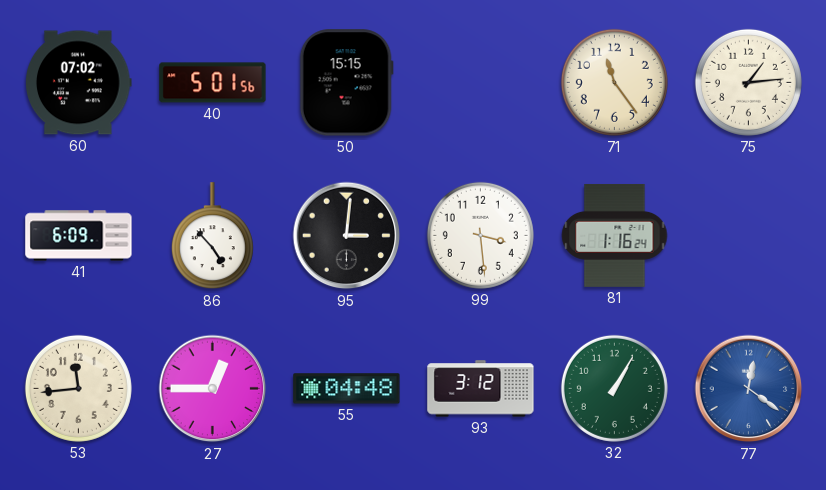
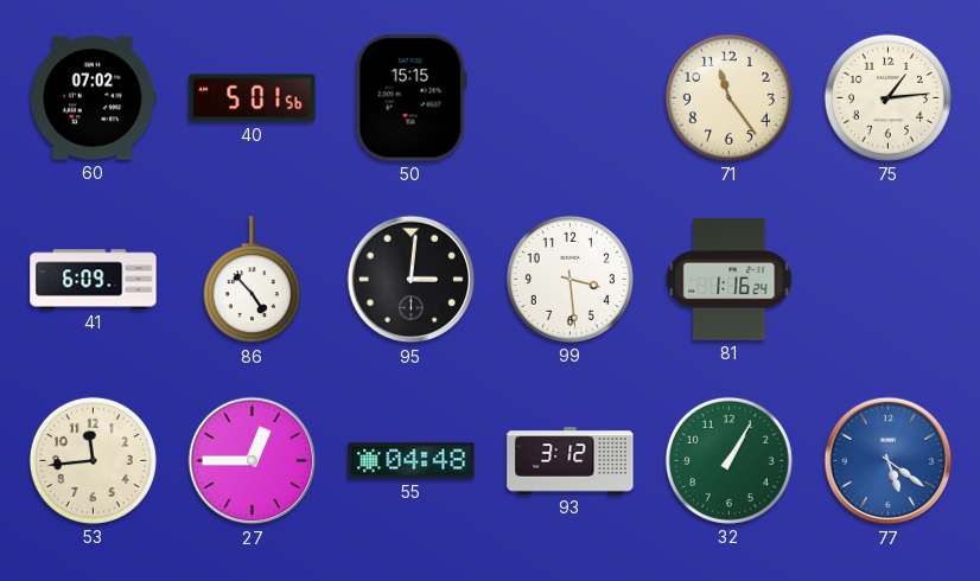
77: 12:21 -> 5:21
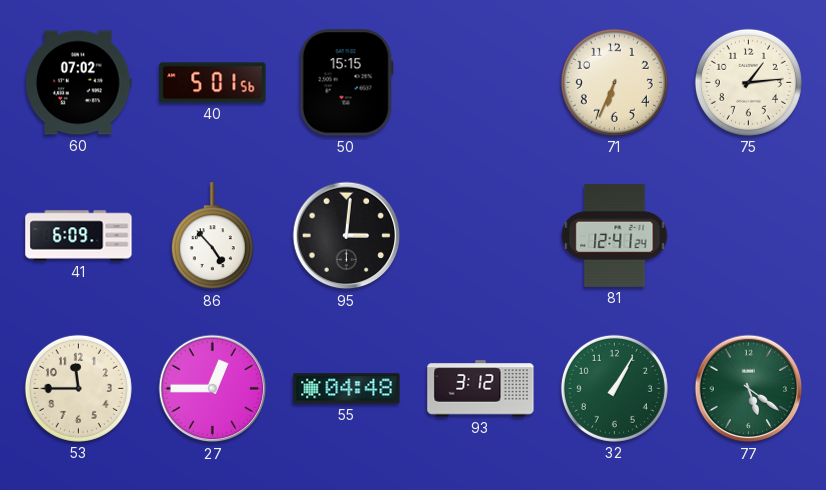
71: 11:24 -> 6:34
99: 3:29 -> none
81: 1:16 -> 12:41
53: 11:44 -> 11:45
77 dial: blue -> green
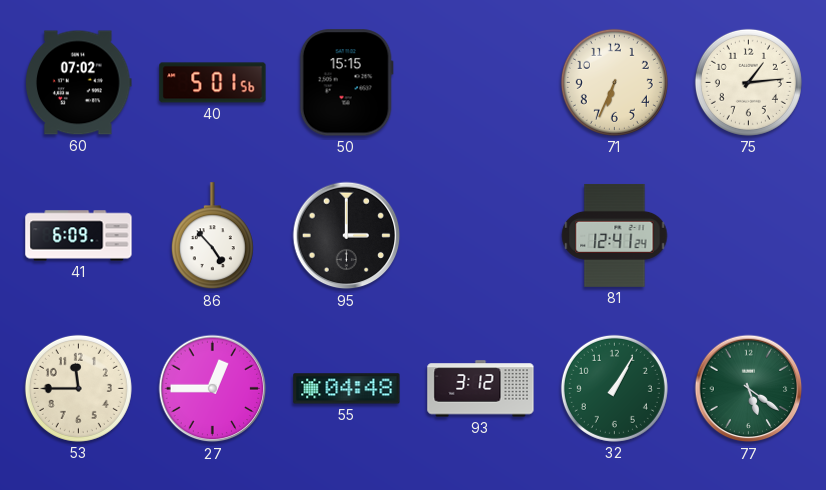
95: 3:01 -> 3:00
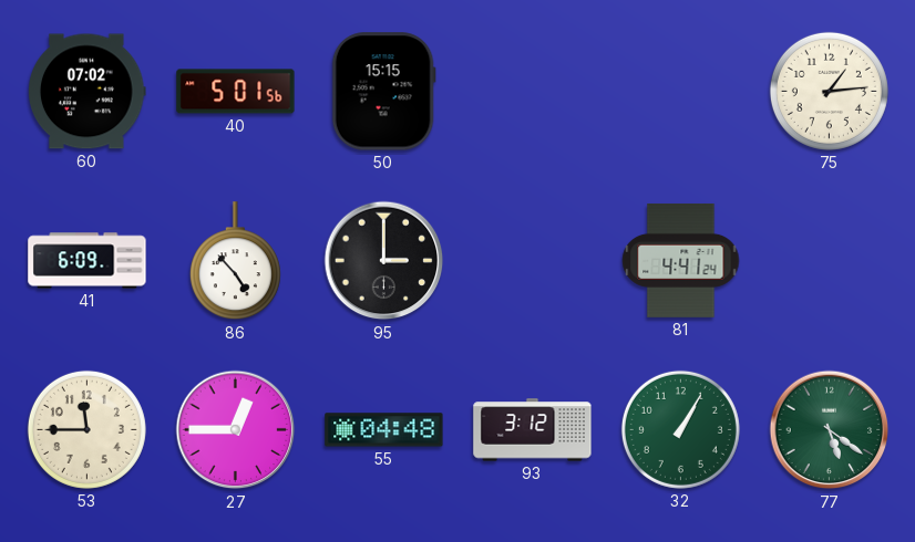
71: 6:34 -> none
81: 12:41 -> 4:41
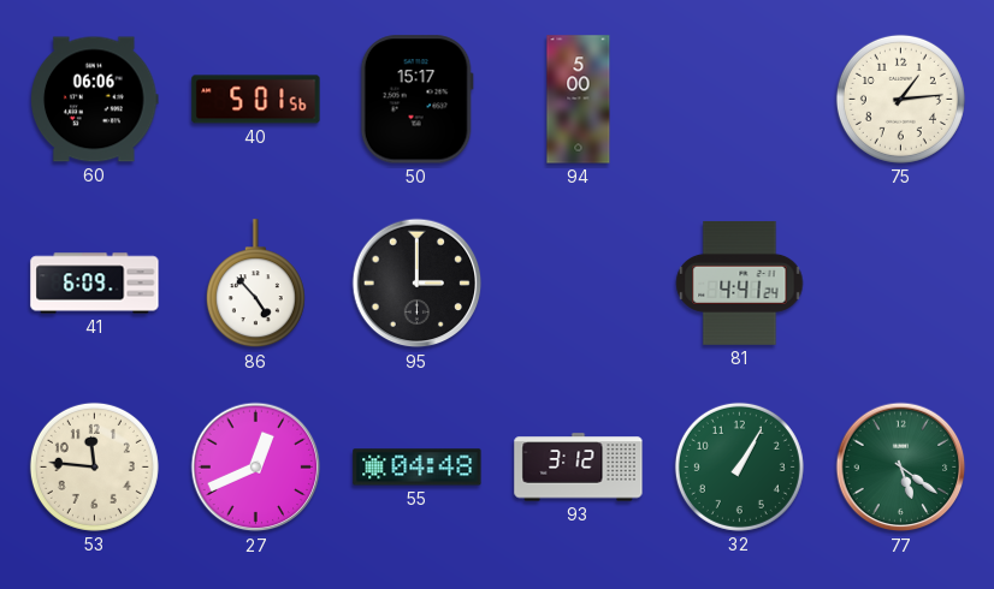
60: 07:02 -> 06:06
50: 15:15 -> 15:17
94: none -> 5:00
53: 11:45 -> 11:46
27: 12:45 -> 12:41
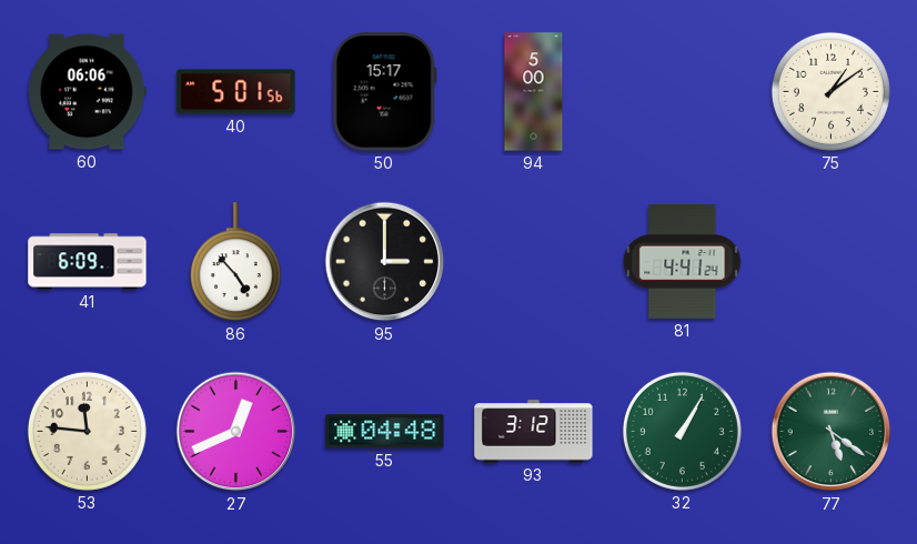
75: 1:14 -> 1:09
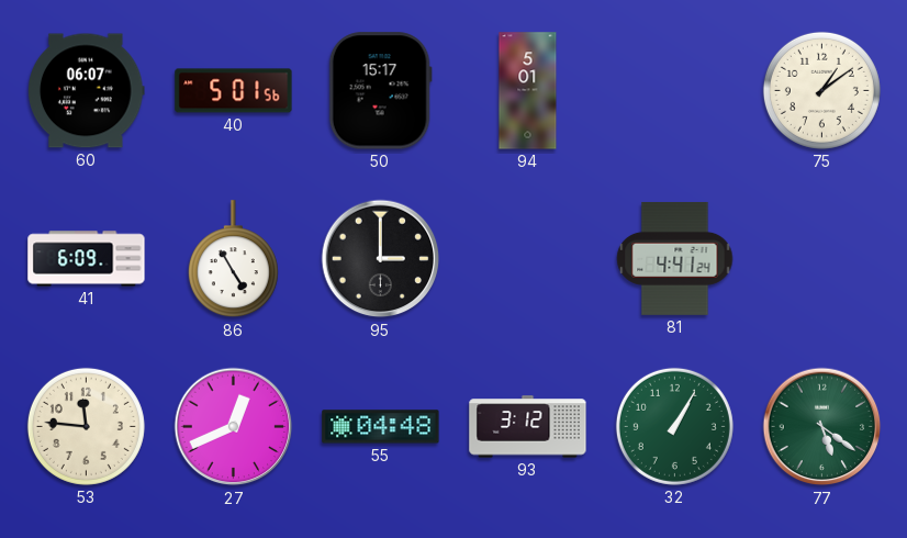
60: 06:06 -> 06:07
94: 5:00 -> 5:01
86: 4:53 -> 4:55
